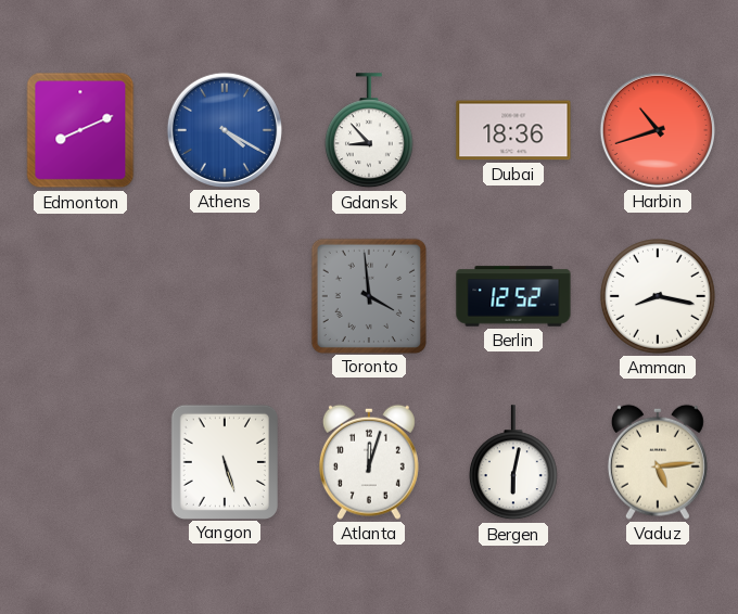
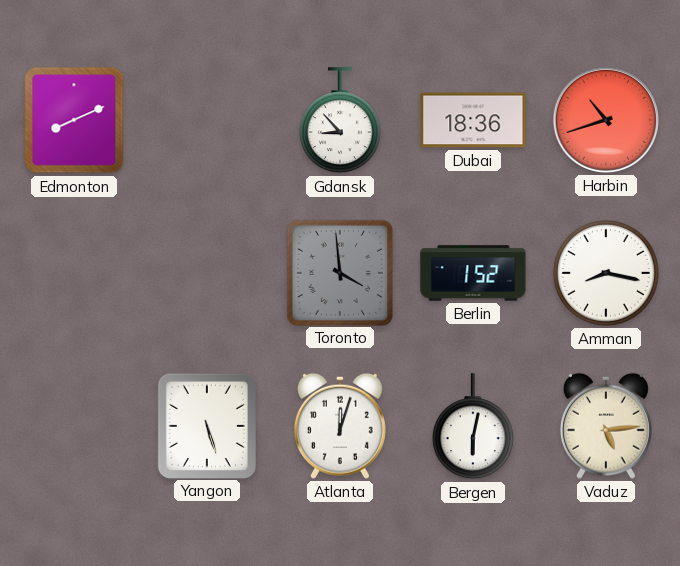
Athens: 4:20 -> none
Berlin: 12:52 -> 1:52
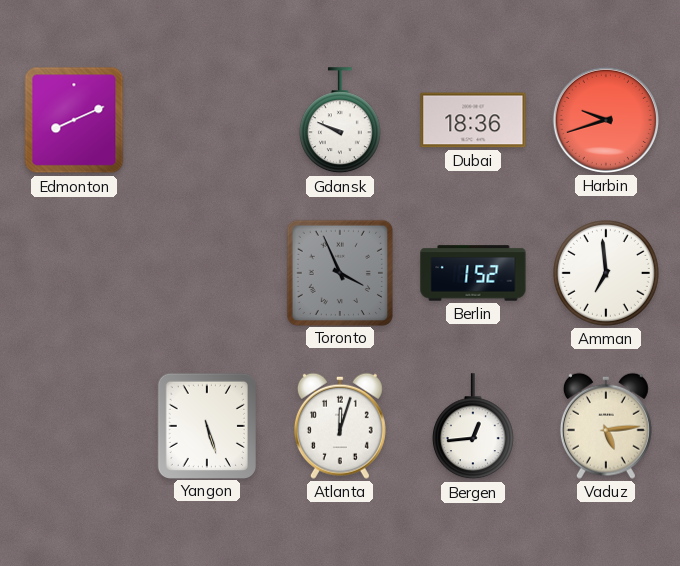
Gdansk: 8:53 -> 9:49
Harbin: 10:42 -> 9:42
Toronto: 3:59 -> 3:56
Amman: 8:17 -> 6:59
Bergen: 6:02 -> 12:44
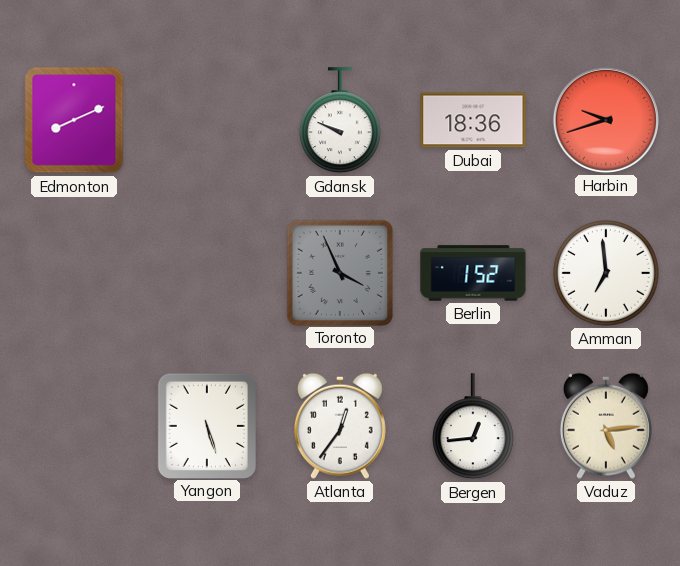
Atlanta: 12:03 -> 12:36
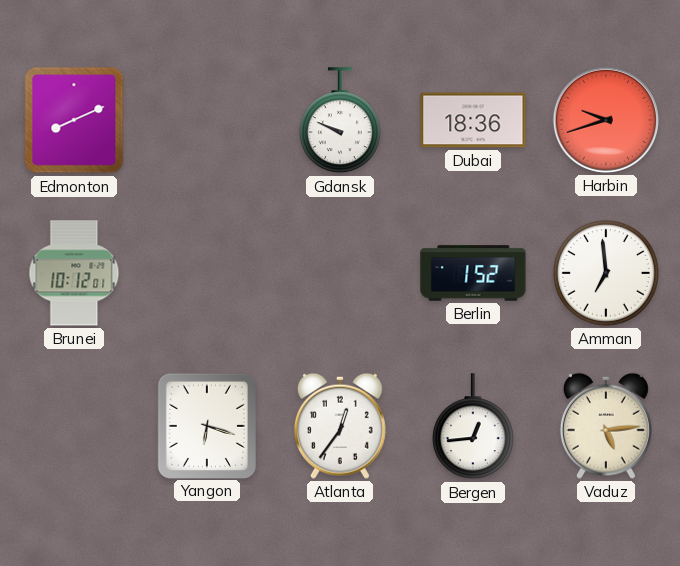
Brunei: none -> 10:12
Toronto: 3:56 -> none
Yangon: 5:27 -> 6:18
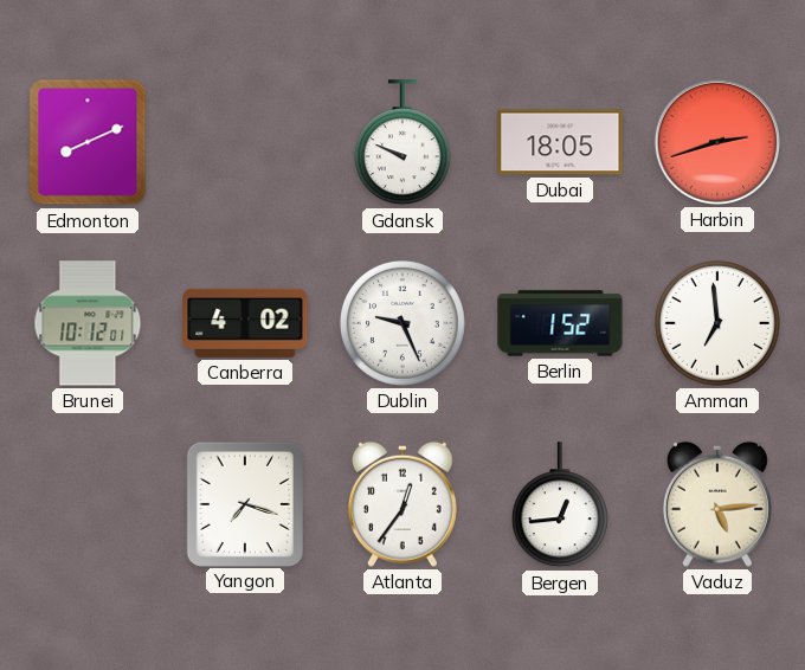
Dubai: 18:36 -> 18:05
Harbin: 9:42 -> 2:42
Canberra: none -> 4:02
Dublin: none -> 9:26
Yangon: 6:18 -> 7:18
